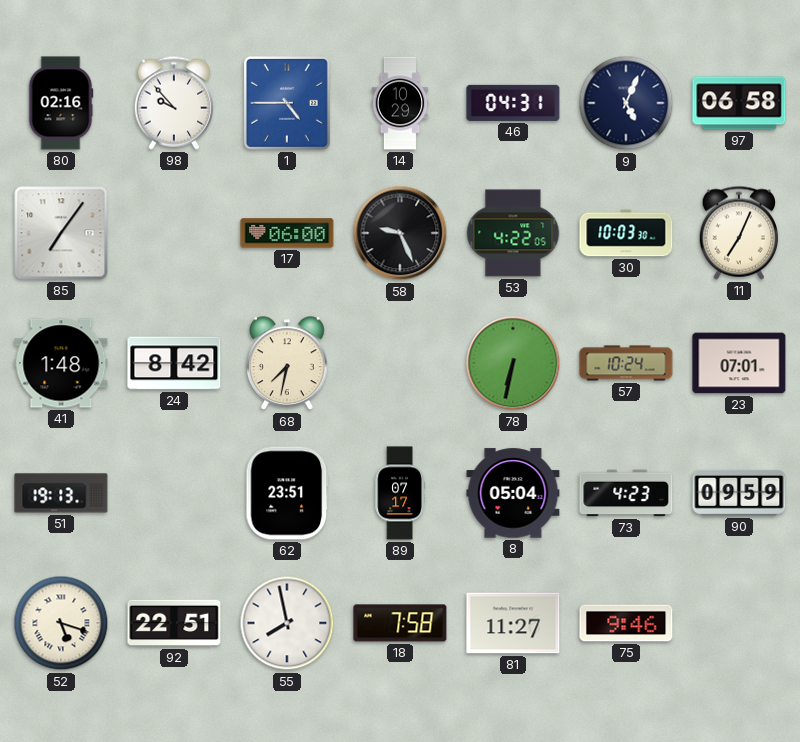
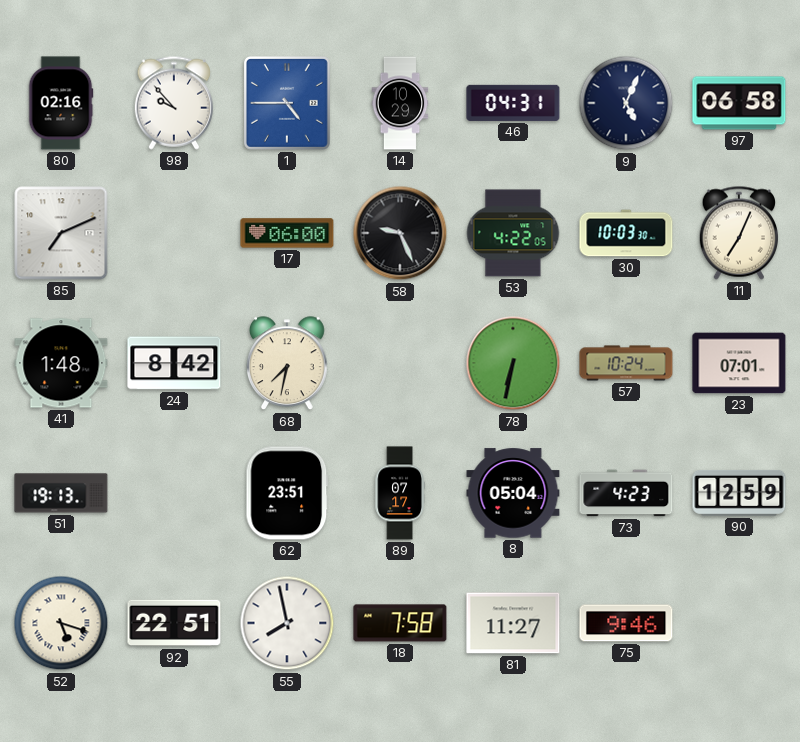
85: 7:06 -> 7:11
90: 09:59 -> 12:59
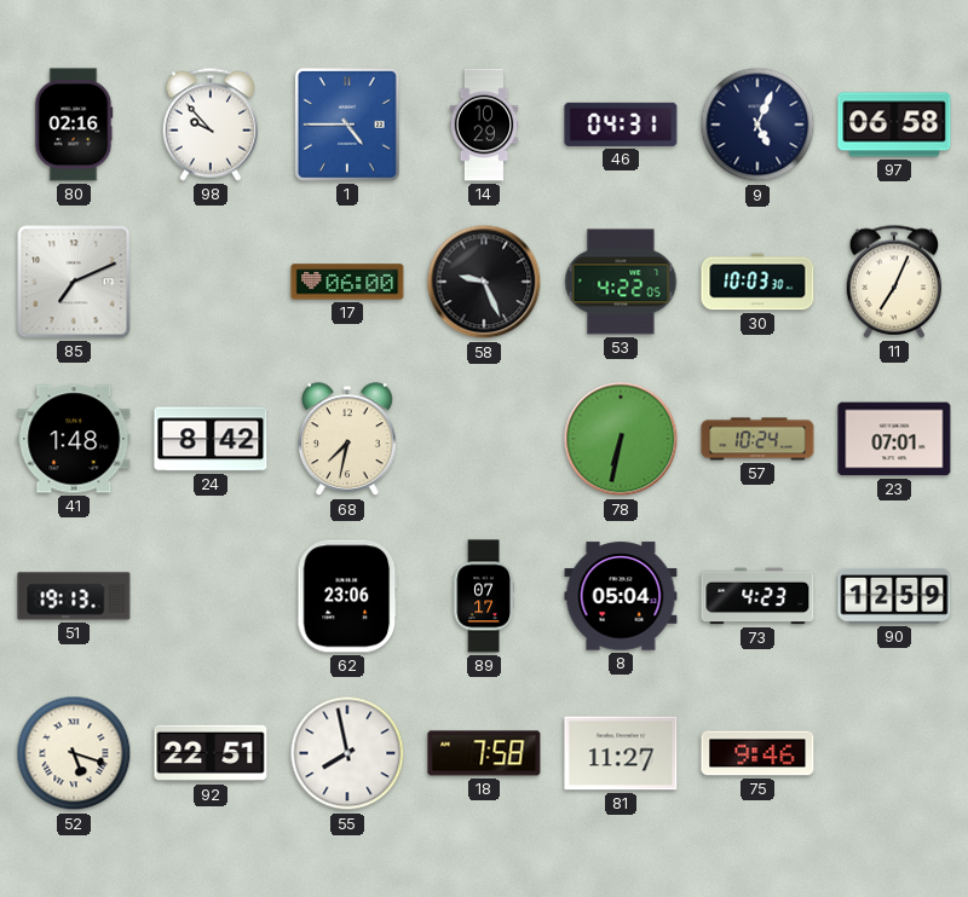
62: 23:51 -> 23:06
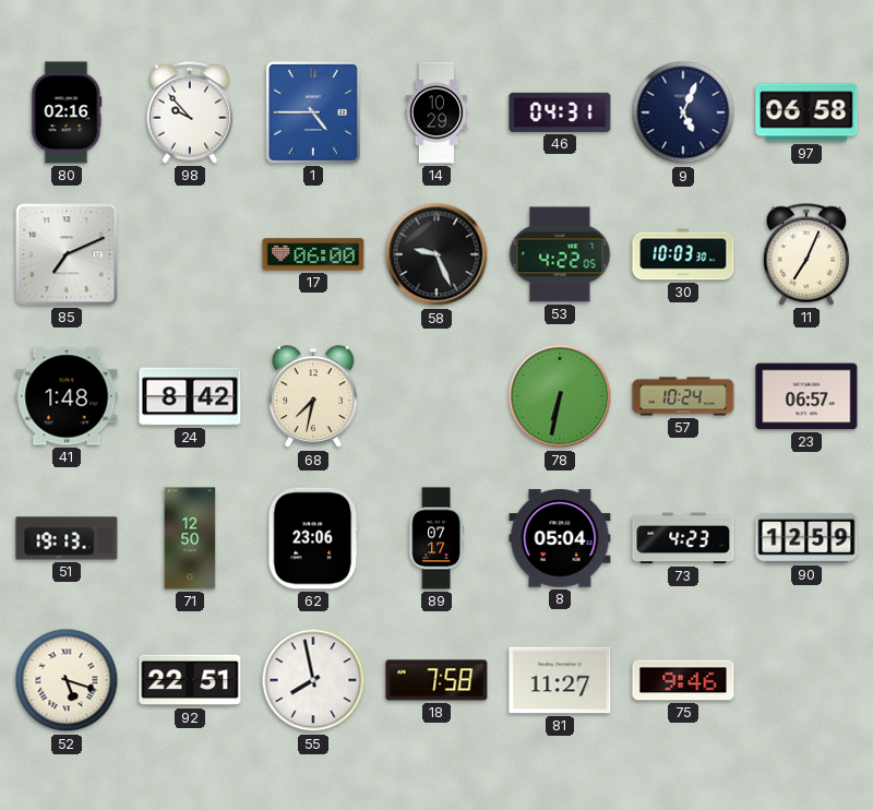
23: 07:01 -> 06:57
71: none -> 12:50
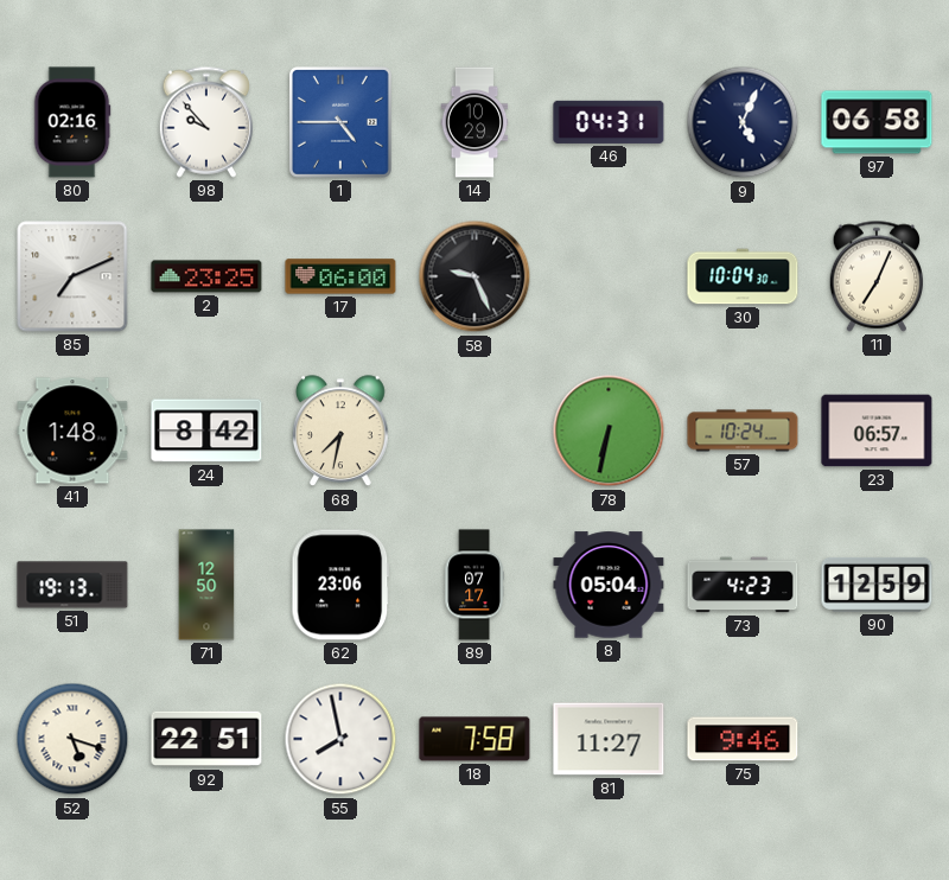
2: none -> 23:25
53: 4:22 -> none
30: 10:03 -> 10:04
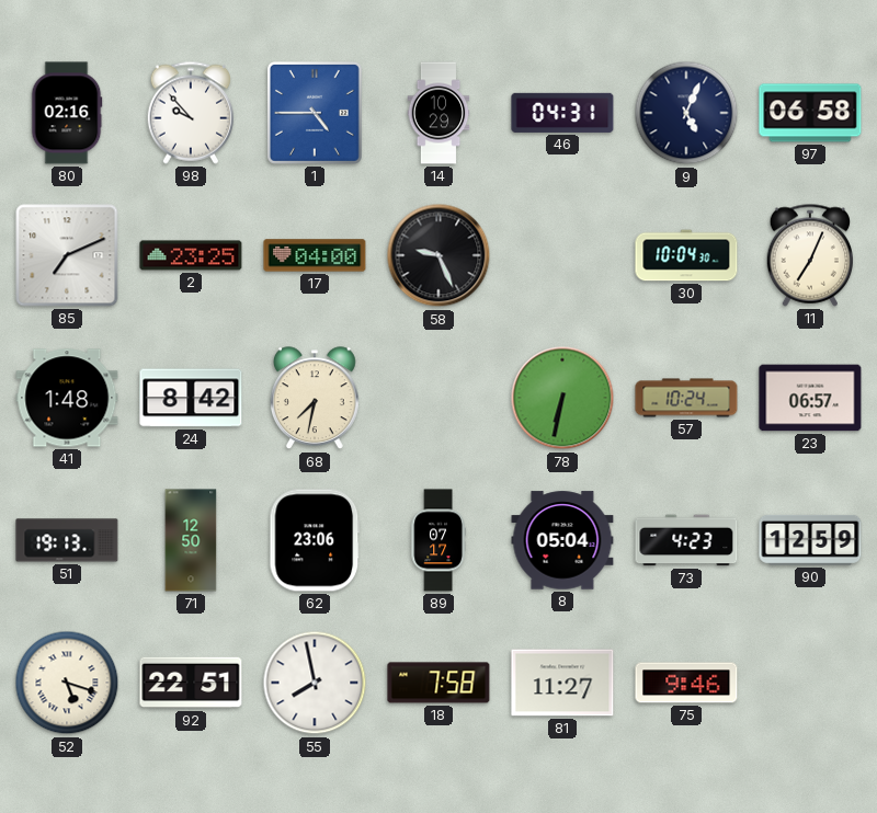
17: 06:00 -> 04:00
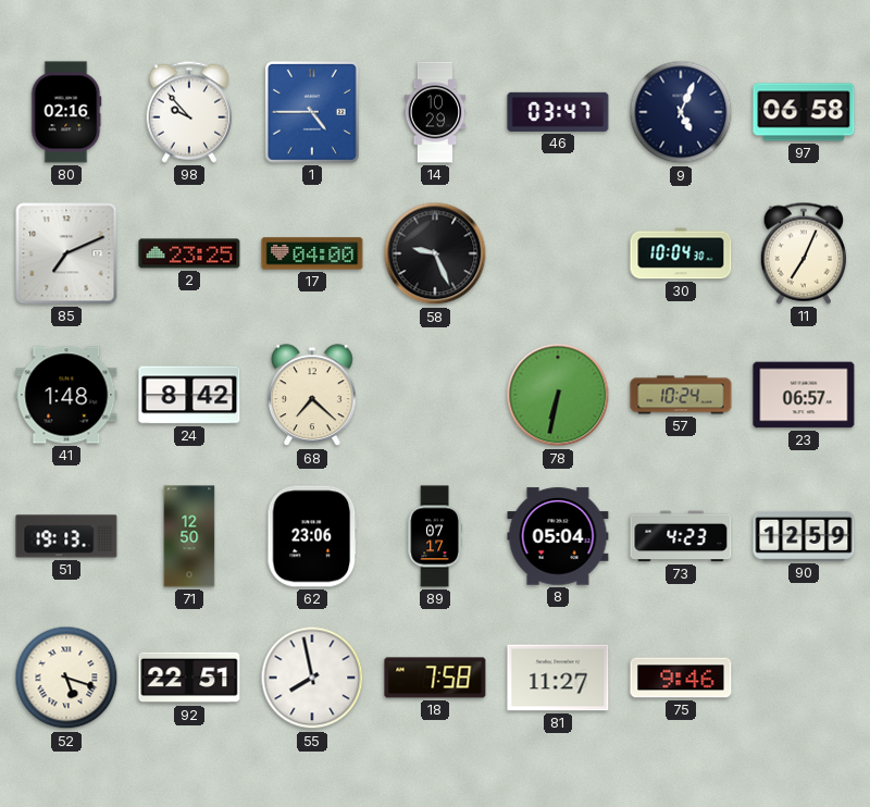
46: 04:31 -> 03:47
68: 7:32 -> 7:22
